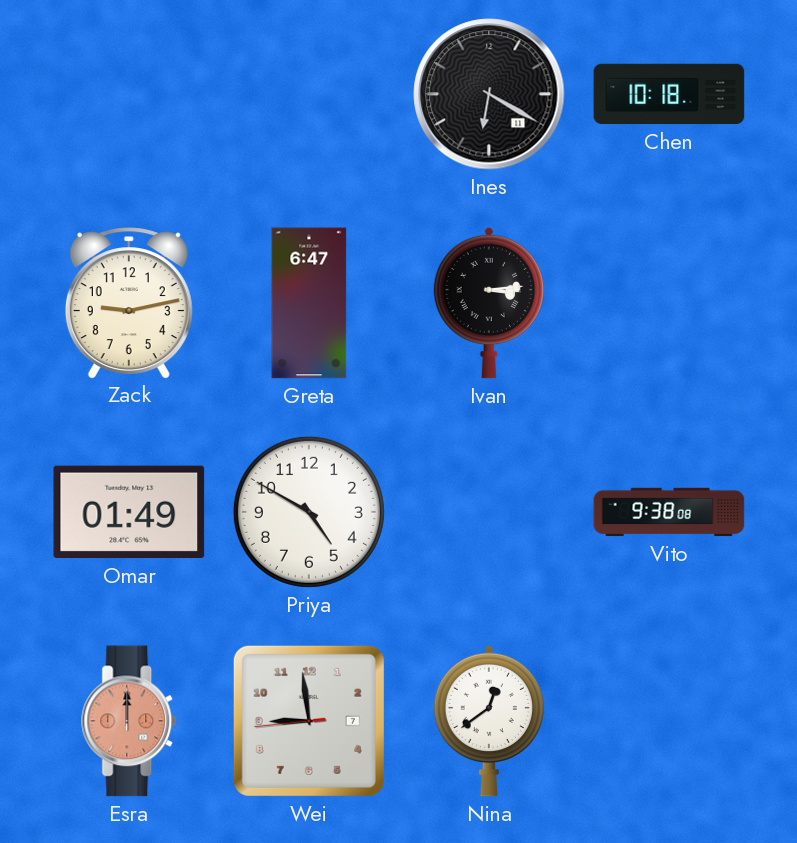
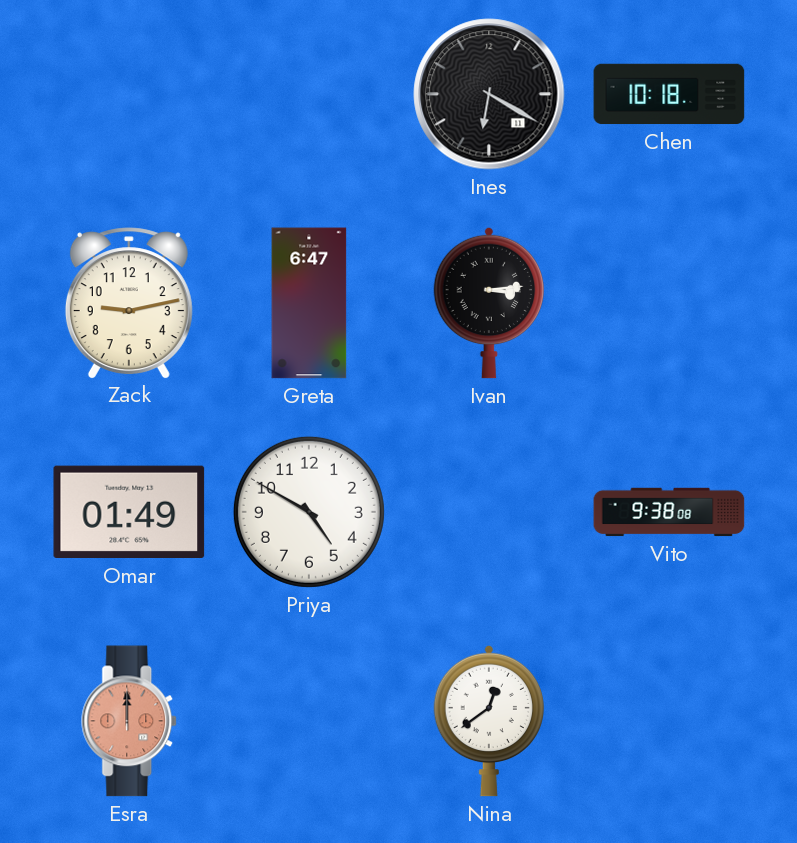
Wei: 8:58 -> none
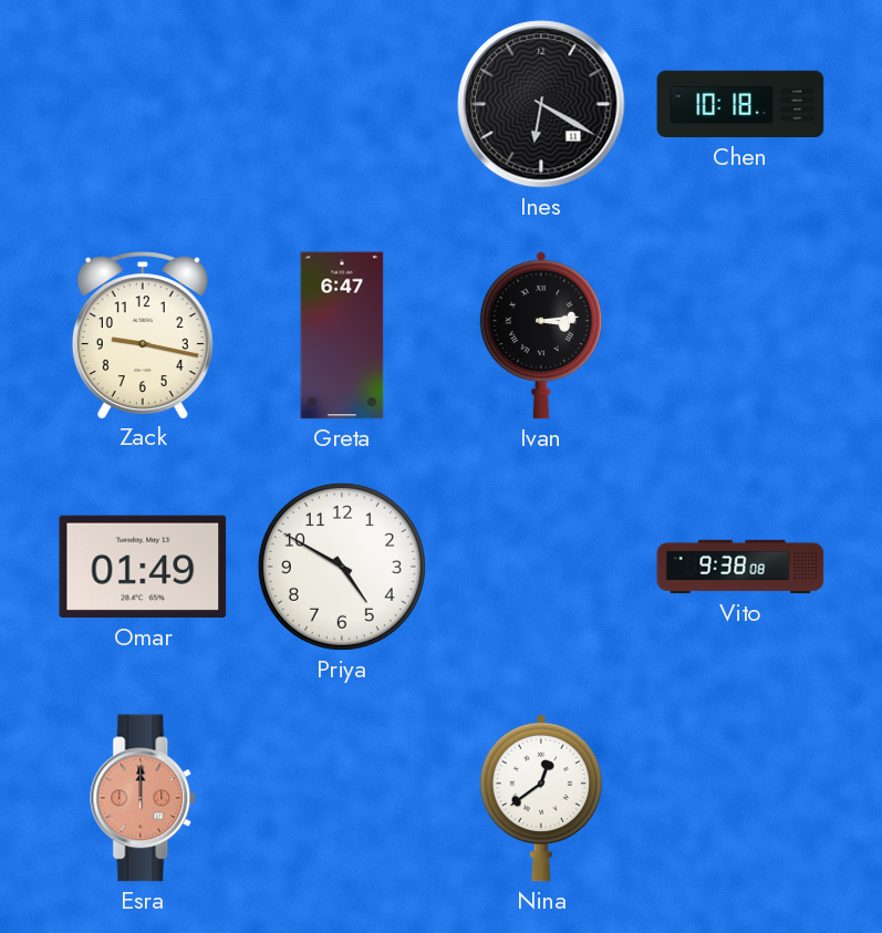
Zack: 9:13 -> 9:17
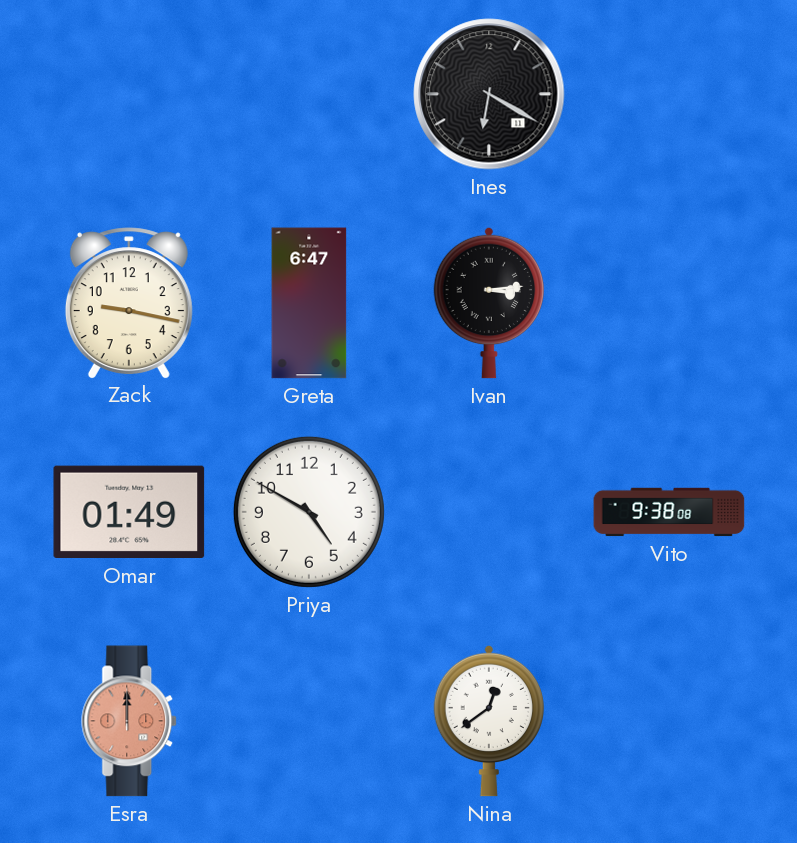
Chen: 10:18 -> none
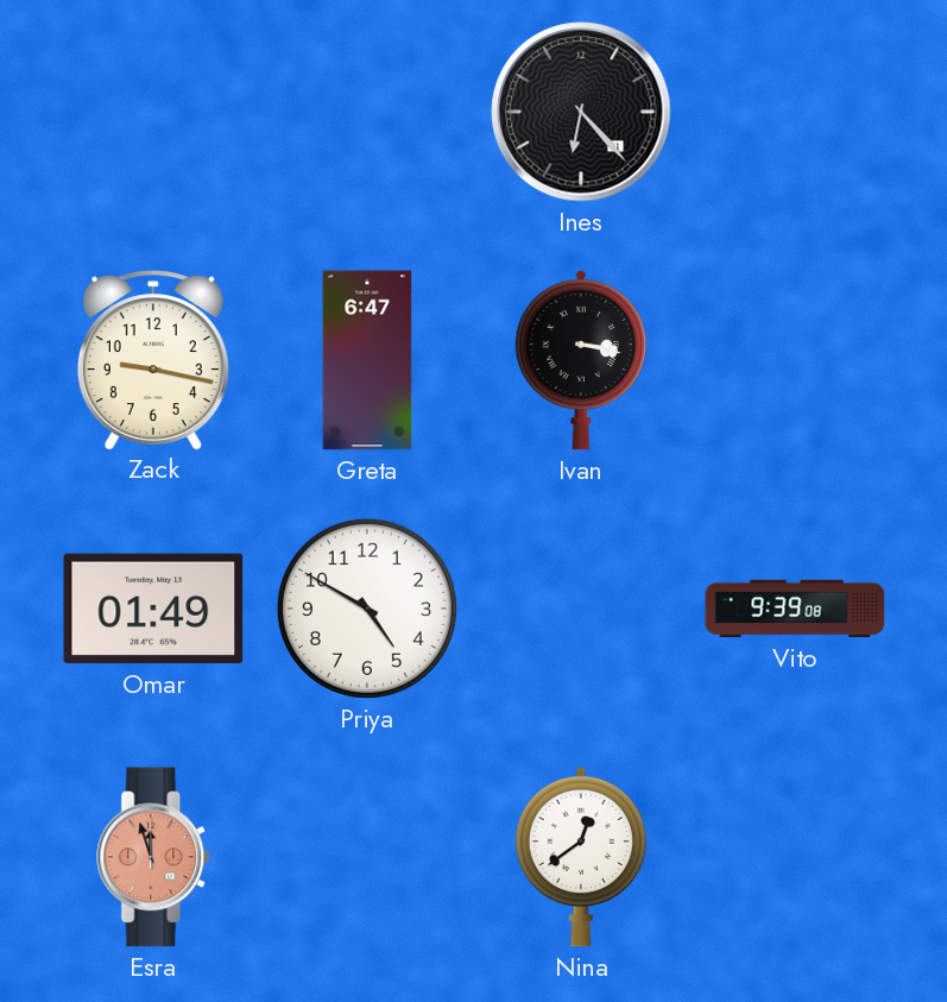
Ines: 6:20 -> 6:23
Ivan: 3:14 -> 3:17
Vito: 9:38 -> 9:39
Esra: 12:00 -> 11:57
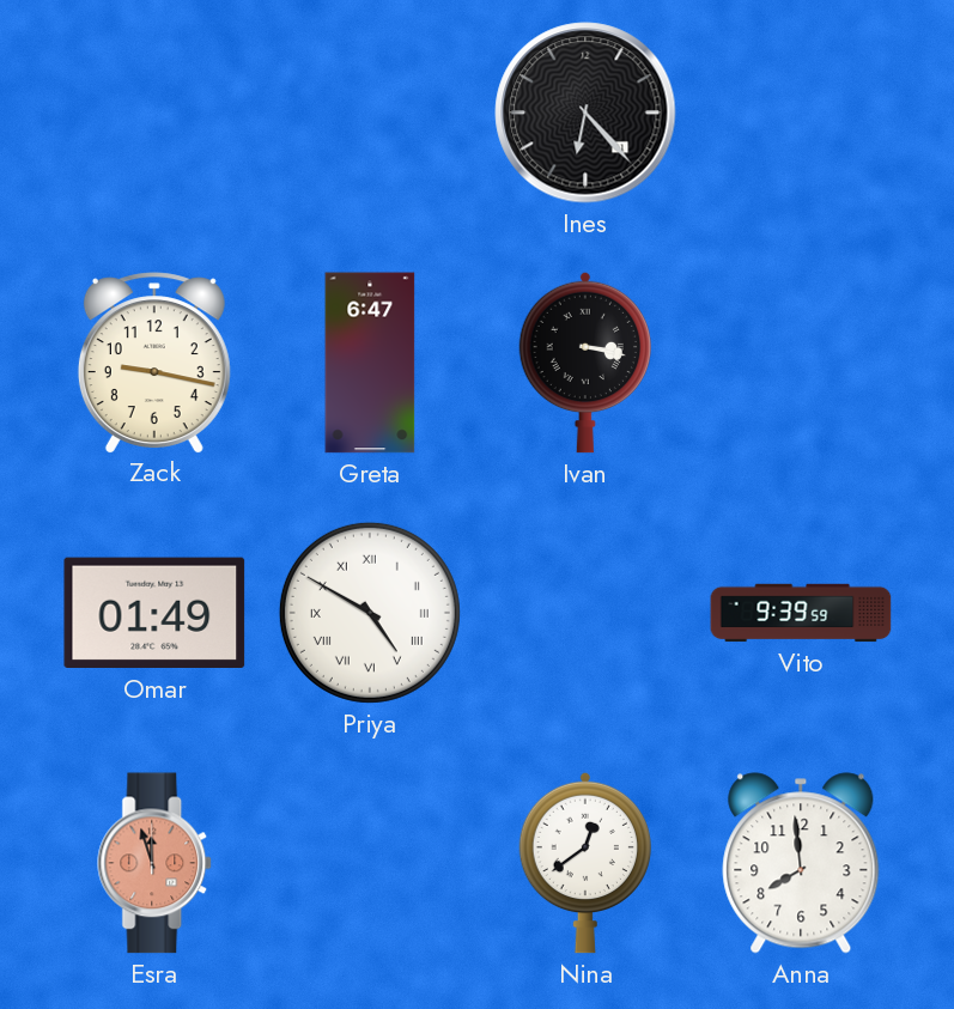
Priya numerals: Arabic -> Roman
Vito: 9:39:08 -> 9:39:59
Anna: none -> 7:59
